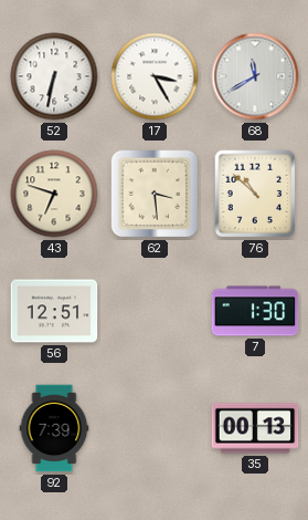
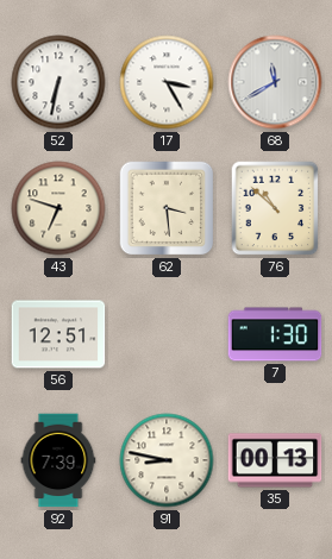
91: none -> 8:47
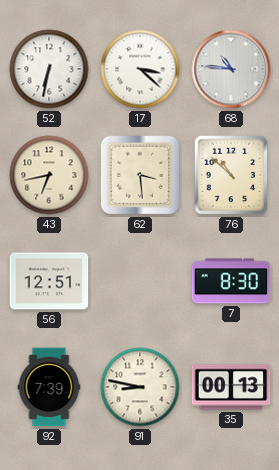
17: 3:25 -> 3:22
68: 11:40 -> 10:46
43: 6:48 -> 6:43
7: 1:30 -> 8:30
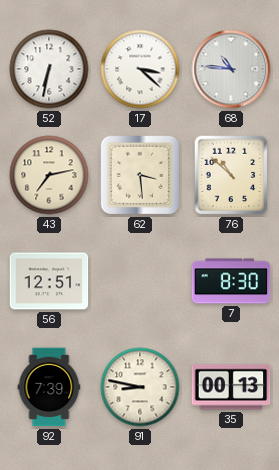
43: 6:43 -> 7:13
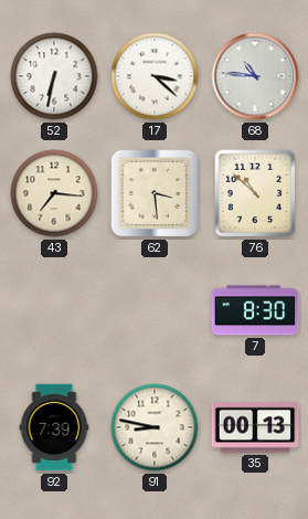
43: 7:13 -> 7:16
56: 12:51 -> none
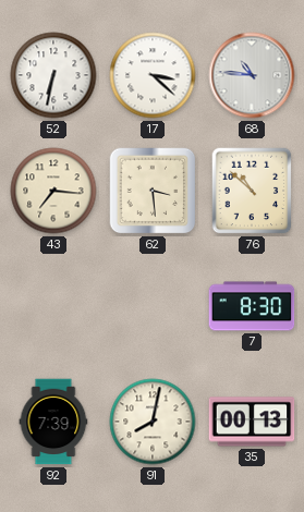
91: 8:47 -> 8:02
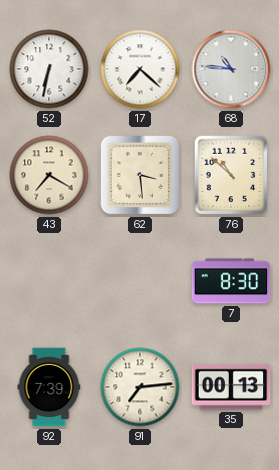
17: 3:22 -> 7:22
43: 7:16 -> 7:20
91: 8:02 -> 7:14
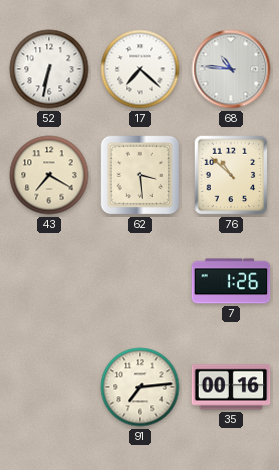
7: 8:30 -> 1:26
92: 7:39 -> none
35: 00:13 -> 00:16
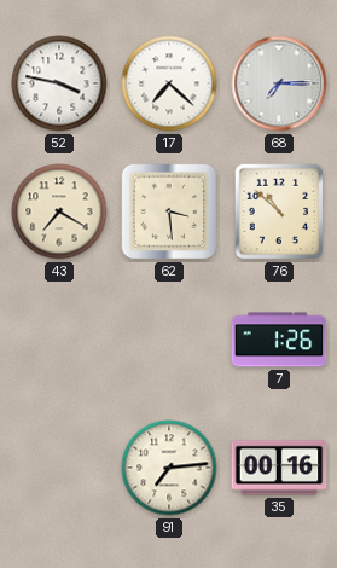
52: 6:32 -> 3:47
68: 10:46 -> 7:15
